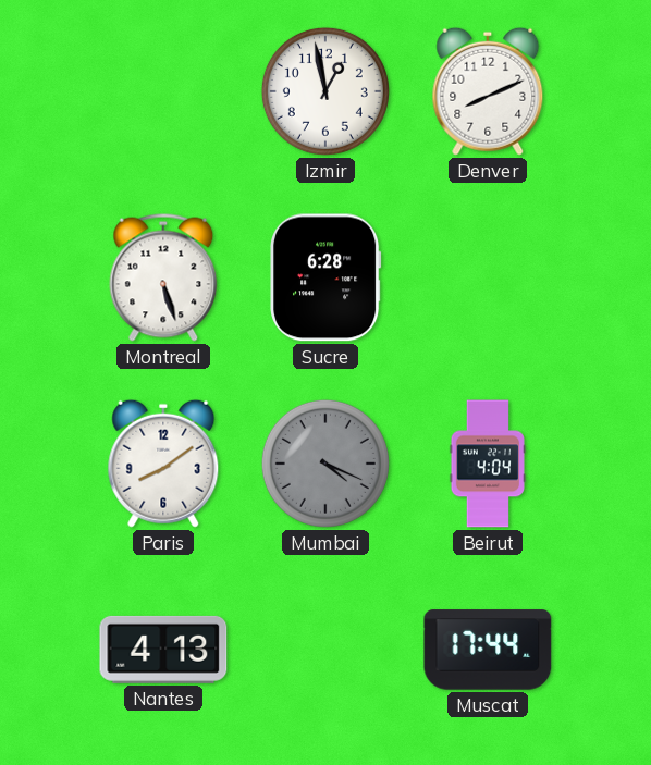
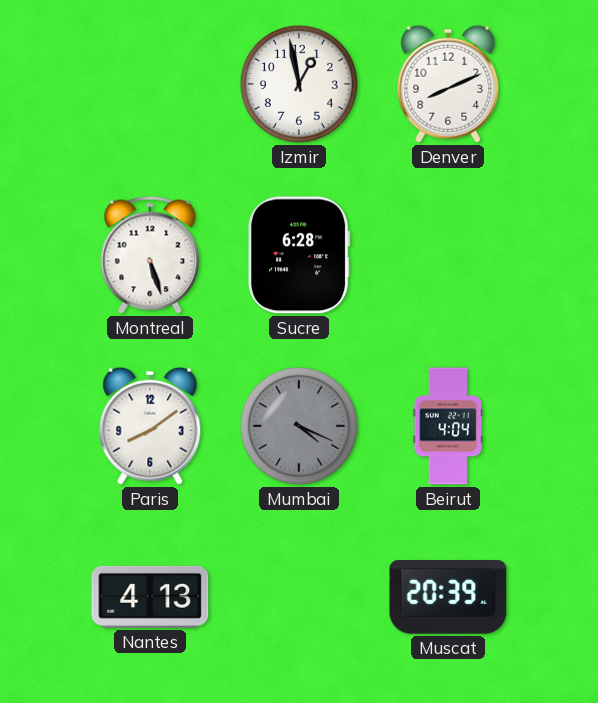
Muscat: 17:44 -> 20:39
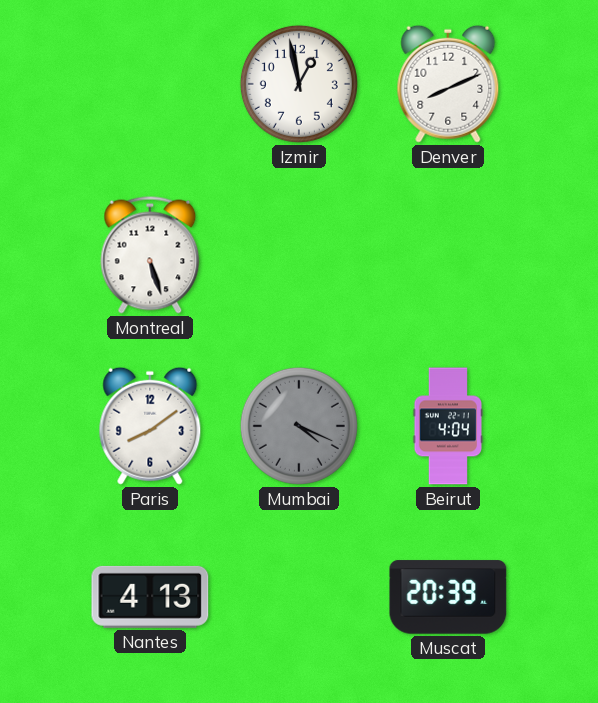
Sucre: 6:28 -> none
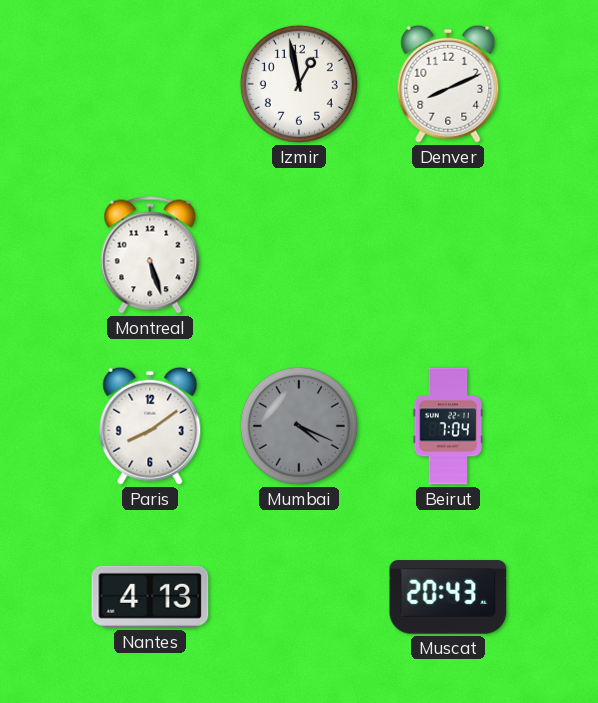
Beirut: 4:04 -> 7:04
Muscat: 20:39 -> 20:43
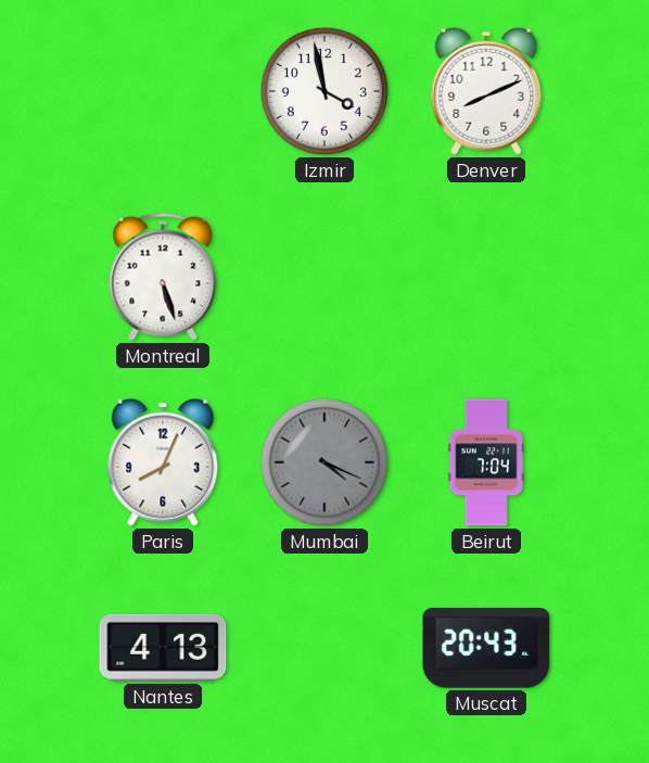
Izmir: 12:58 -> 3:58
Paris: 8:09 -> 8:04
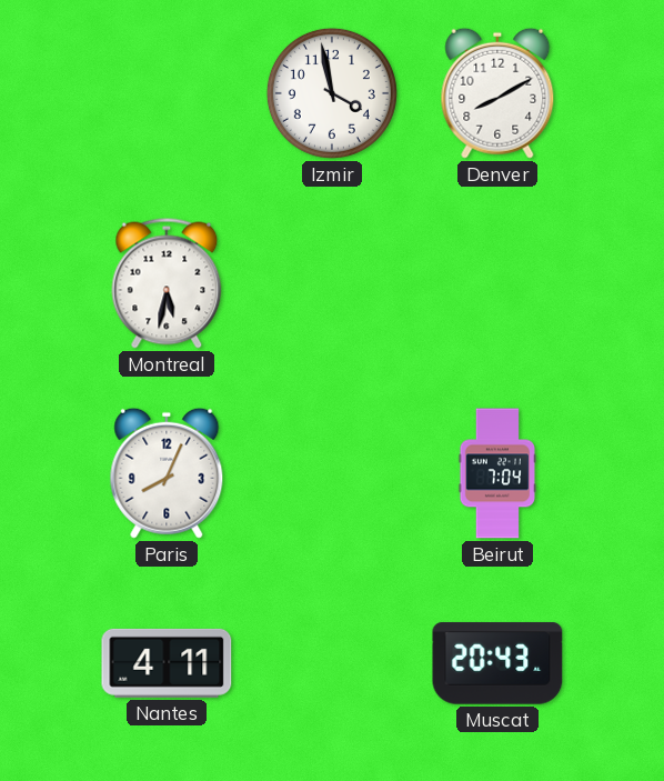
Denver: 8:11 -> 8:10
Montreal: 5:27 -> 5:32
Mumbai: 4:19 -> none
Nantes: 4:13 -> 4:11
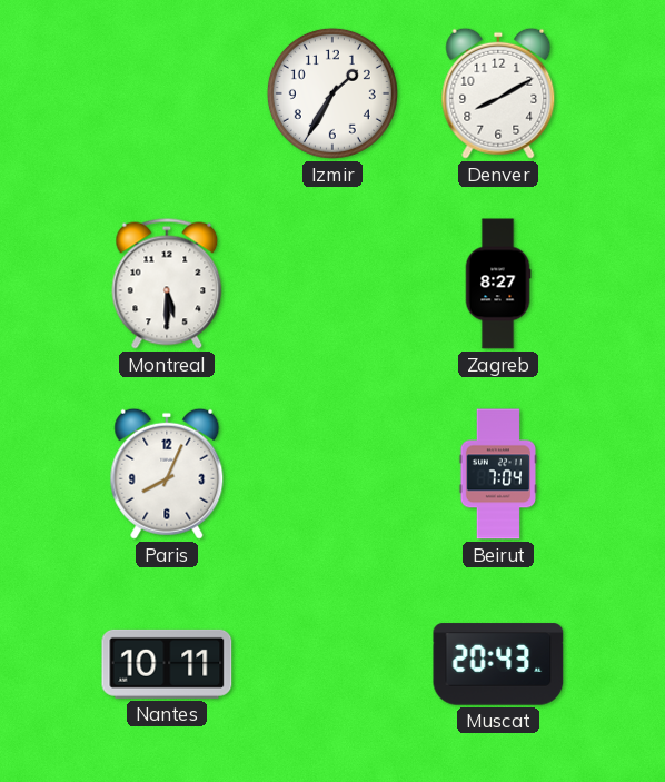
Izmir: 3:58 -> 1:35
Montreal: 5:32 -> 5:30
Zagreb: none -> 8:27
Nantes: 4:11 -> 10:11
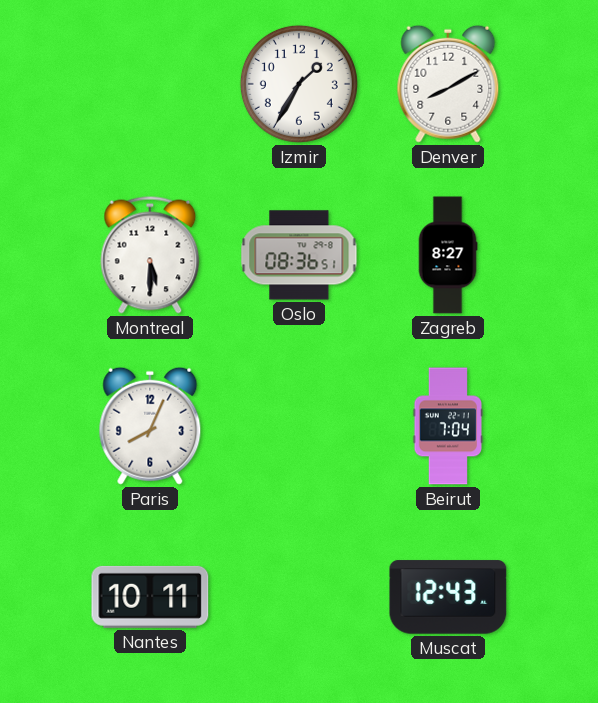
Oslo: none -> 08:36
Muscat: 20:43 -> 12:43
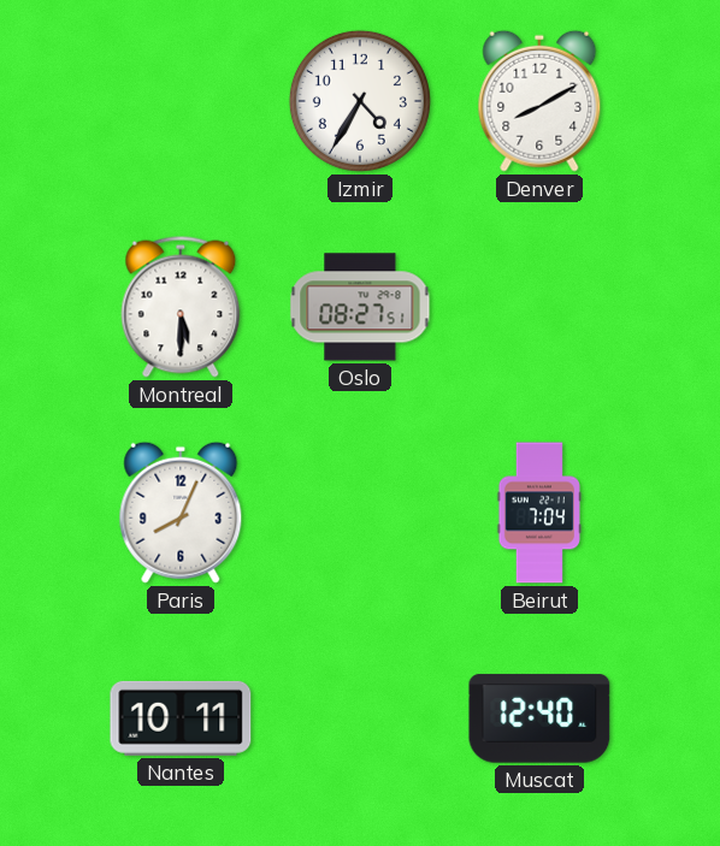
Izmir: 1:35 -> 4:35
Oslo: 08:36 -> 08:27
Zagreb: 8:27 -> none
Muscat: 12:43 -> 12:40
